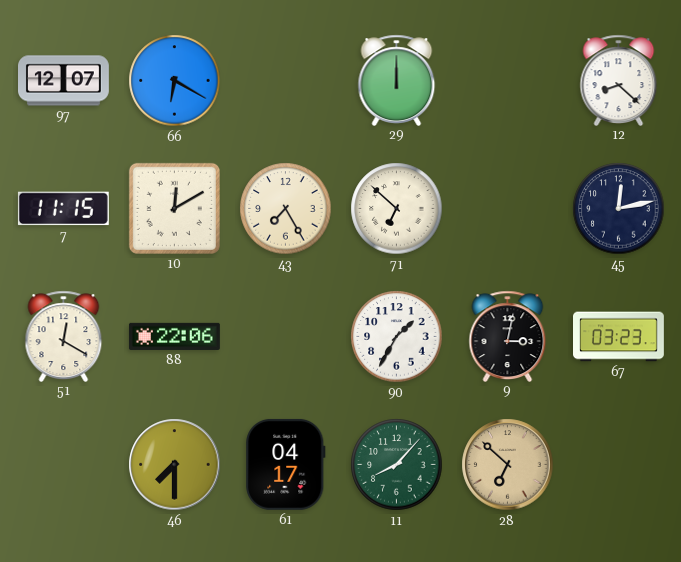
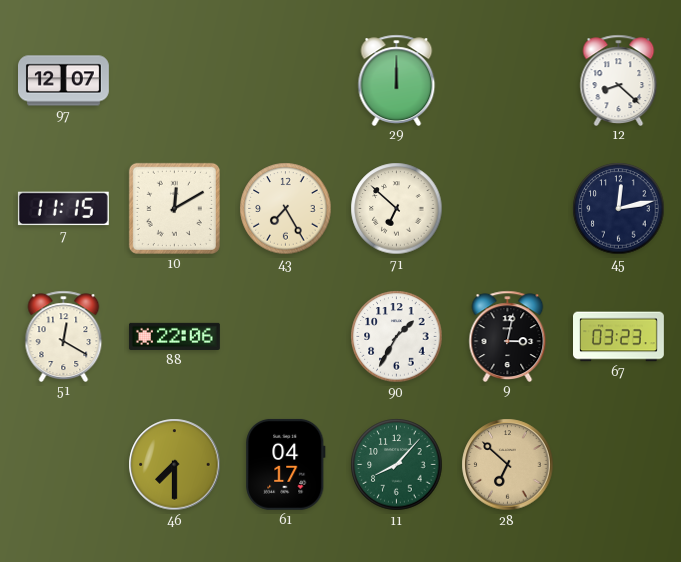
66: 6:20 -> none
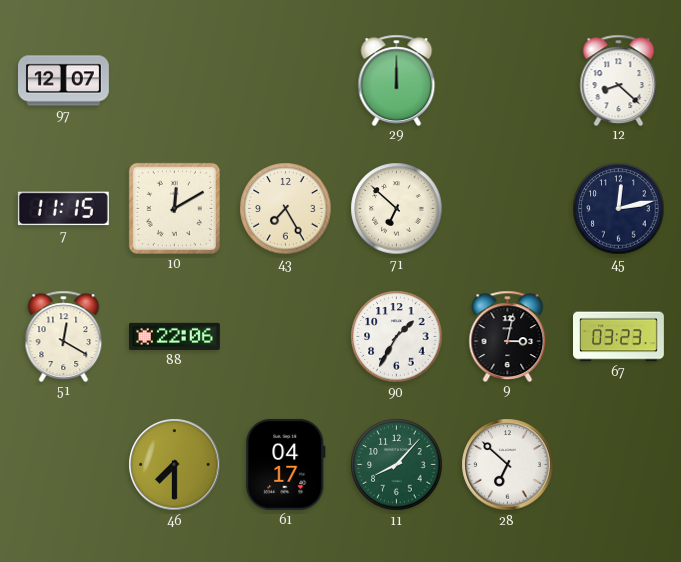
28 dial: champagne -> white
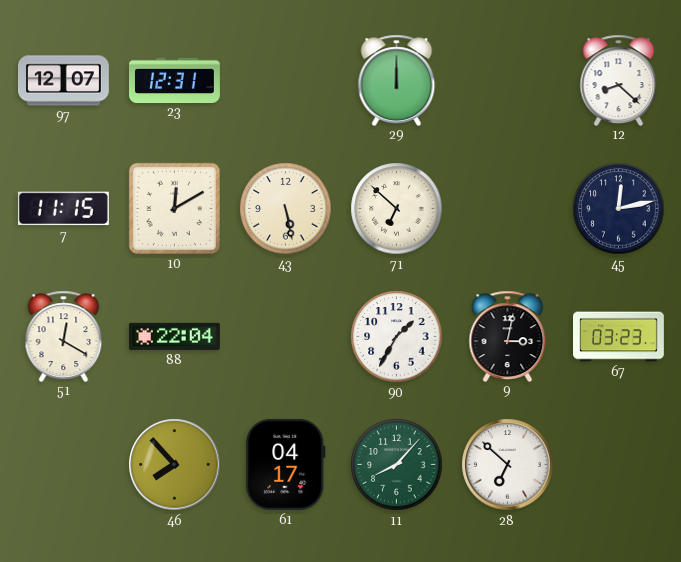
23: none -> 12:31
43: 7:25 -> 5:28
88: 22:06 -> 22:04
46: 7:30 -> 7:53
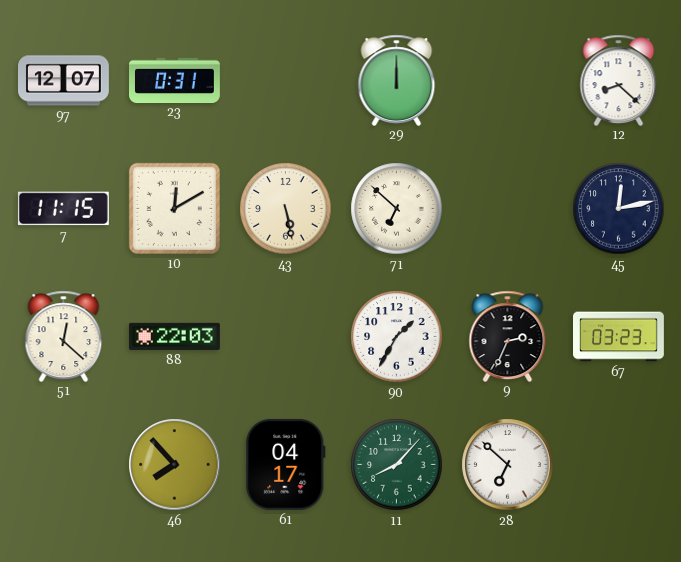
23: 12:31 -> 0:31
51: 12:20 -> 12:22
88: 22:04 -> 22:03
9: 3:02 -> 2:34
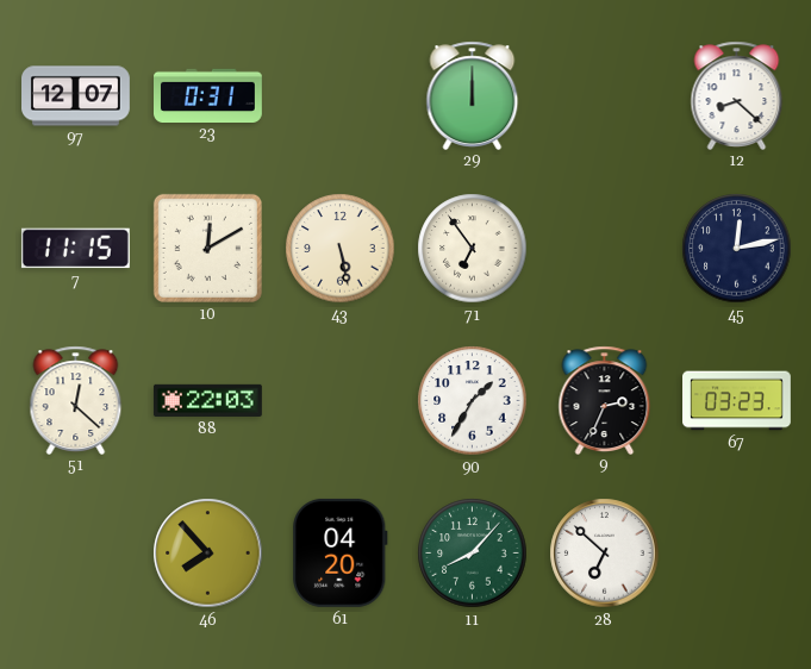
71: 6:52 -> 6:54
61: 04:17 -> 04:20
